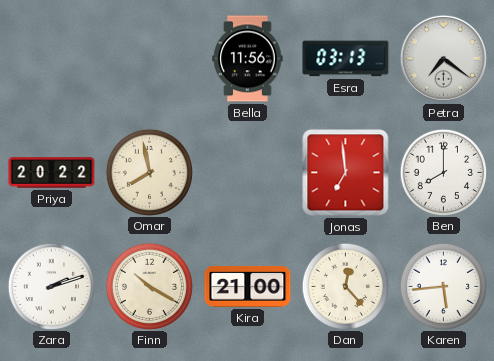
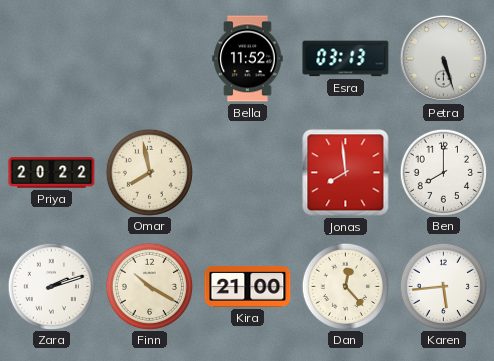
Bella: 11:56 -> 11:52
Petra: 7:21 -> 5:27
Jonas: 6:59 -> 7:59
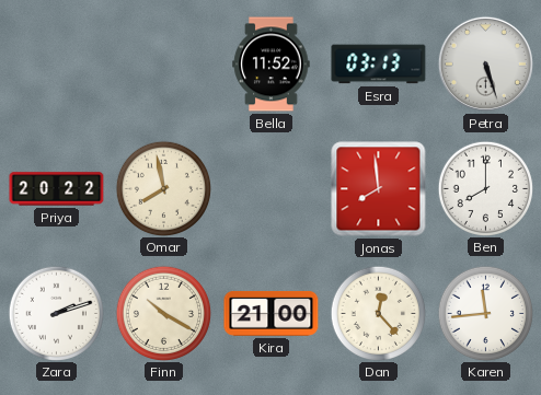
Karen: 5:44 -> 11:44
